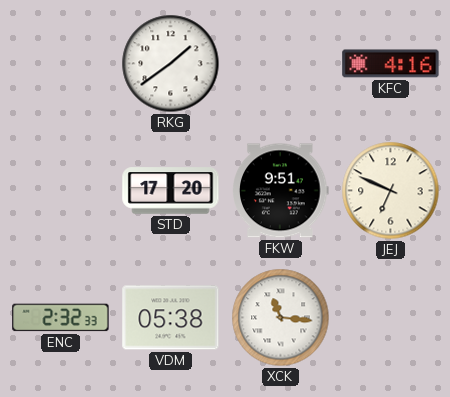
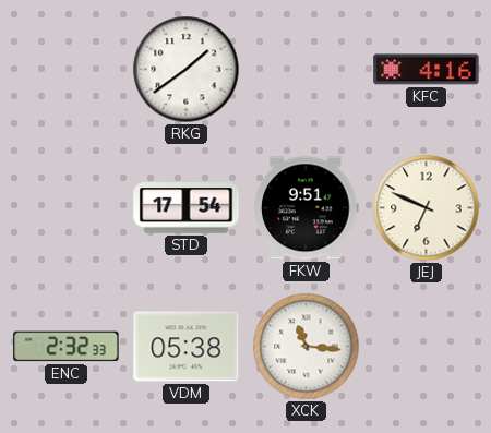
STD: 17:20 -> 17:54
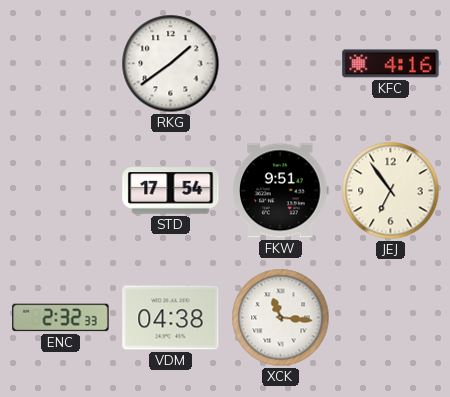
JEJ: 6:49 -> 6:54
VDM: 05:38 -> 04:38
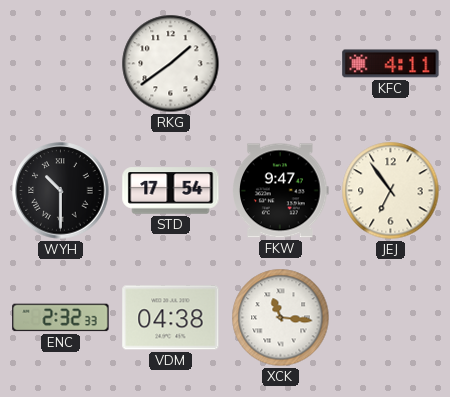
KFC: 4:16 -> 4:11
WYH: none -> 10:30
FKW: 9:51 -> 9:47
